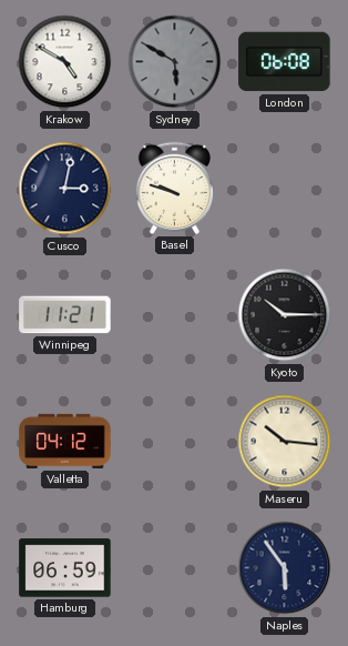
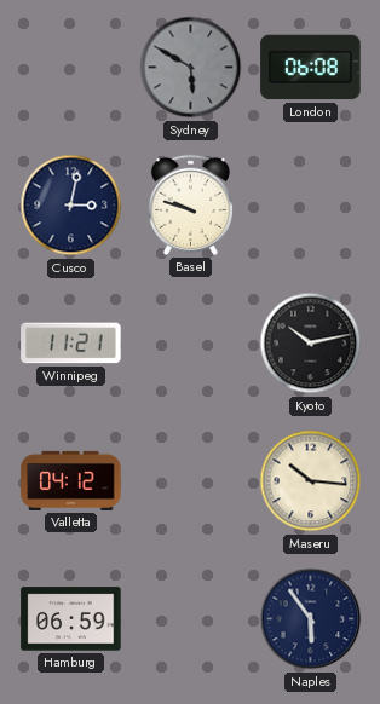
Krakow: 4:50 -> none
Kyoto: 10:15 -> 10:13
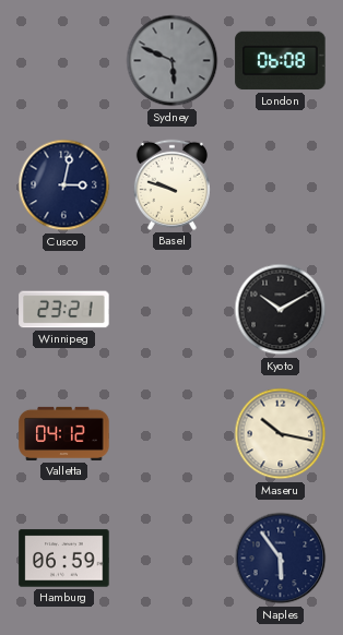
Sydney: 5:50 -> 5:49
Winnipeg: 11:21 -> 23:21
Kyoto: 10:13 -> 10:10
Maseru: 10:16 -> 10:17
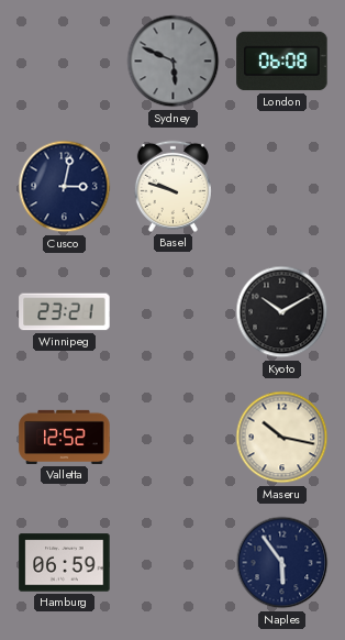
Valletta: 04:12 -> 12:52
